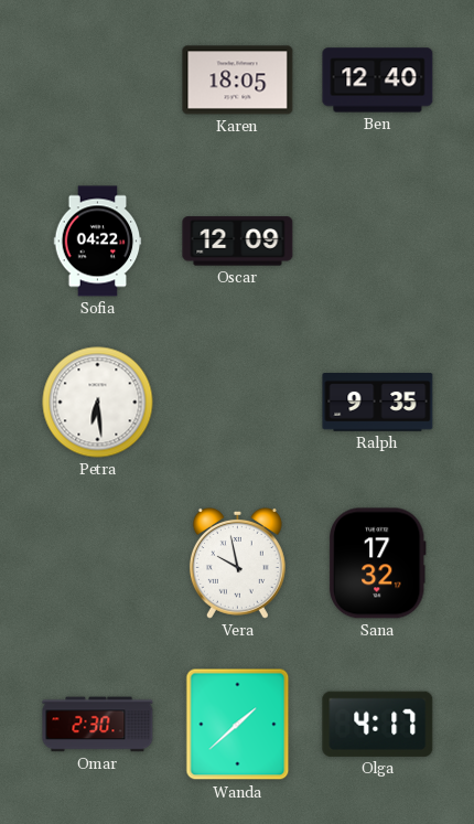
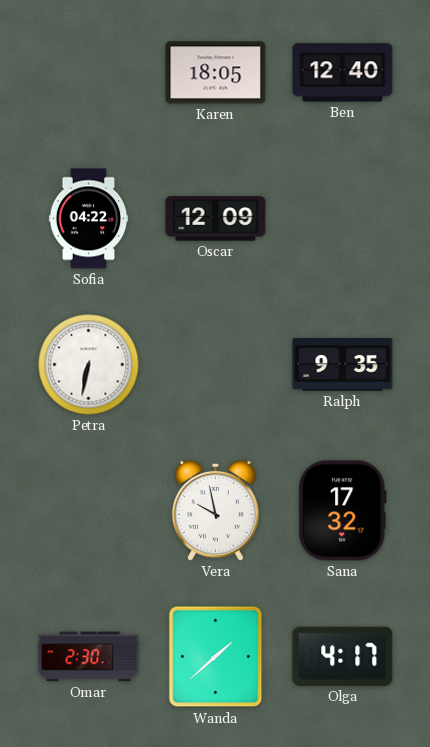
Petra: 6:29 -> 6:32
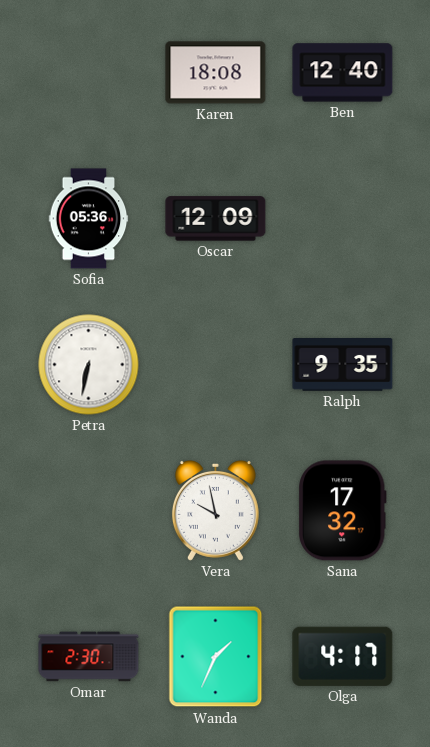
Karen: 18:05 -> 18:08
Sofia: 04:22 -> 05:36
Wanda: 1:38 -> 1:34
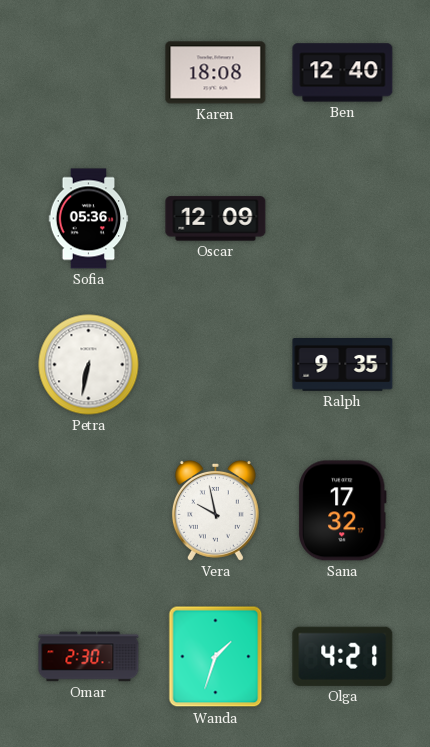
Wanda: 1:34 -> 1:33
Olga: 4:17 -> 4:21
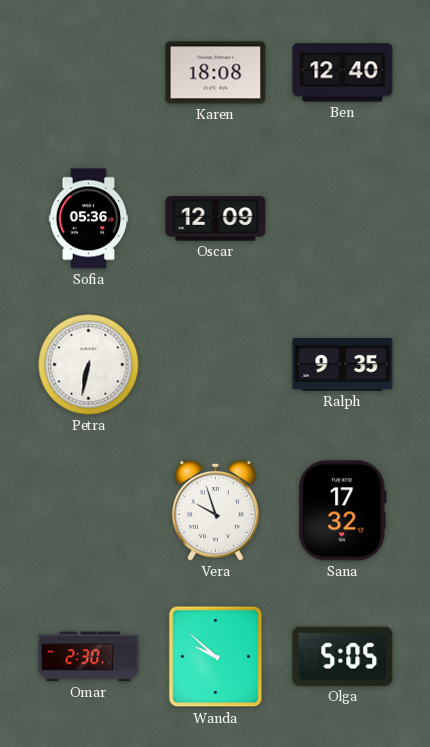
Vera: 9:58 -> 9:57
Wanda: 1:33 -> 9:52
Olga: 4:21 -> 5:05
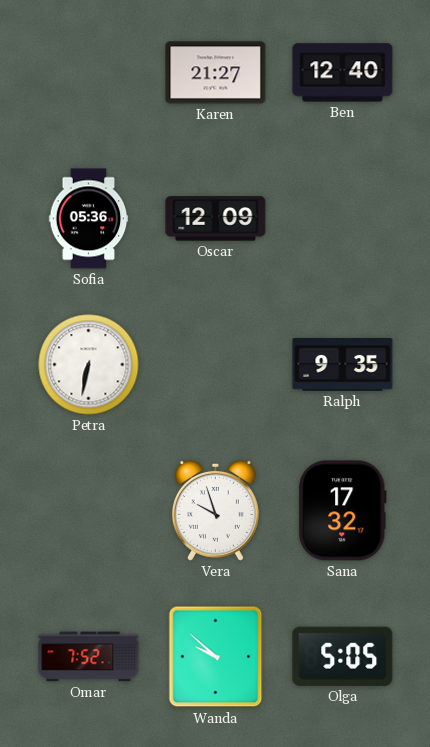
Karen: 18:08 -> 21:27
Omar: 2:30 -> 7:52
